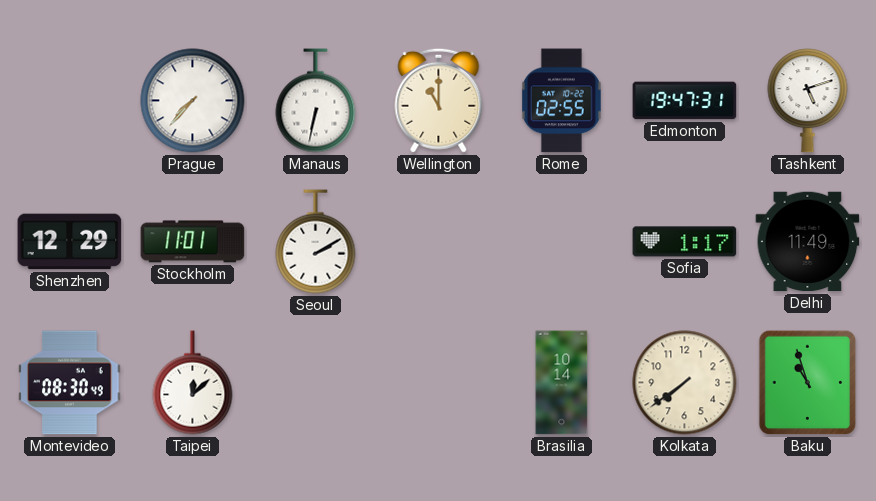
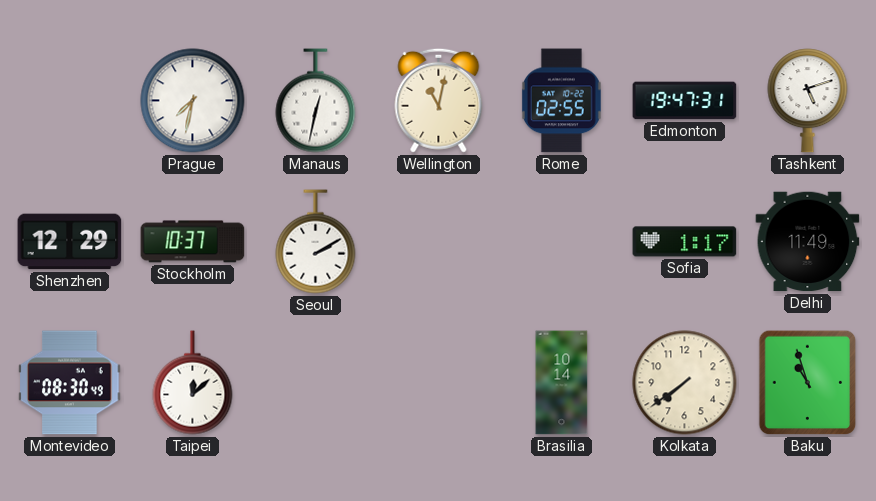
Prague: 7:37 -> 7:32
Manaus: 6:32 -> 12:32
Wellington: 11:00 -> 11:02
Stockholm: 11:01 -> 10:37
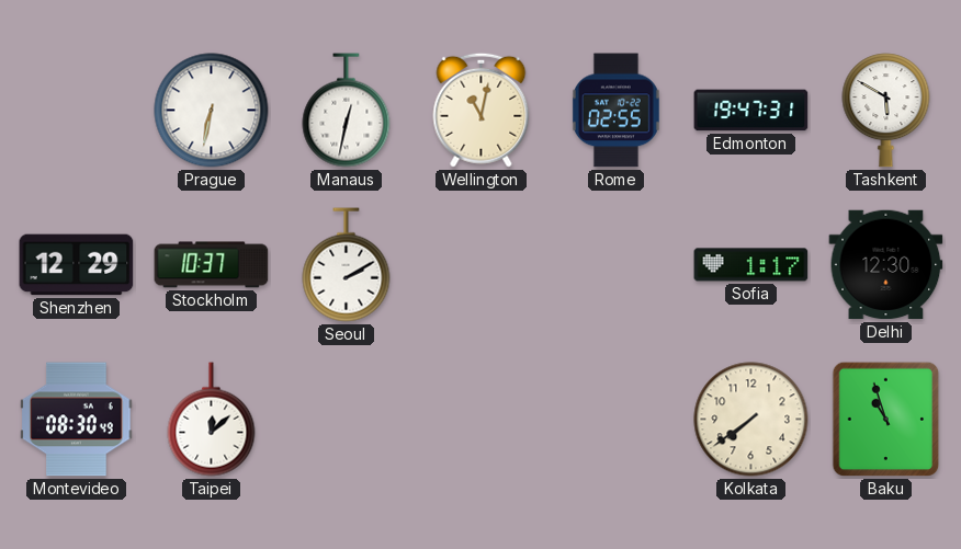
Prague: 7:32 -> 6:32
Tashkent: 5:12 -> 5:50
Delhi: 11:49 -> 12:30
Brasilia: 10:14 -> none
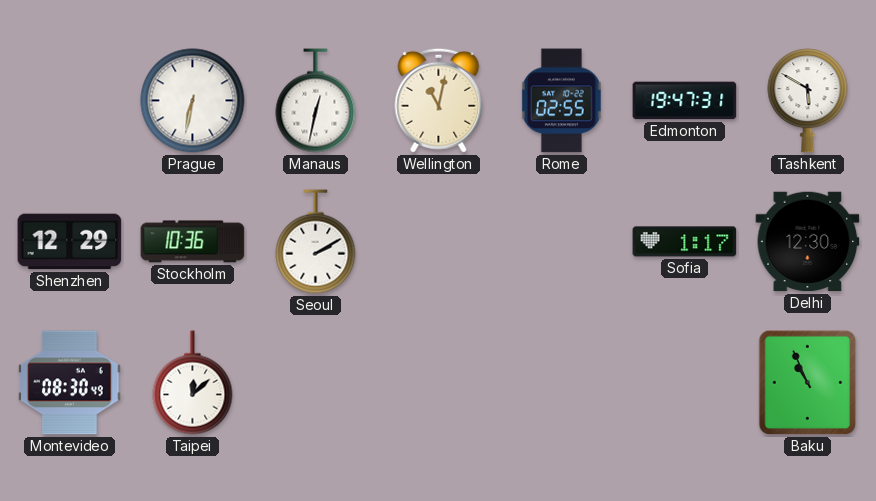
Stockholm: 10:37 -> 10:36
Kolkata: 7:39 -> none
Baku: 10:57 -> 10:56
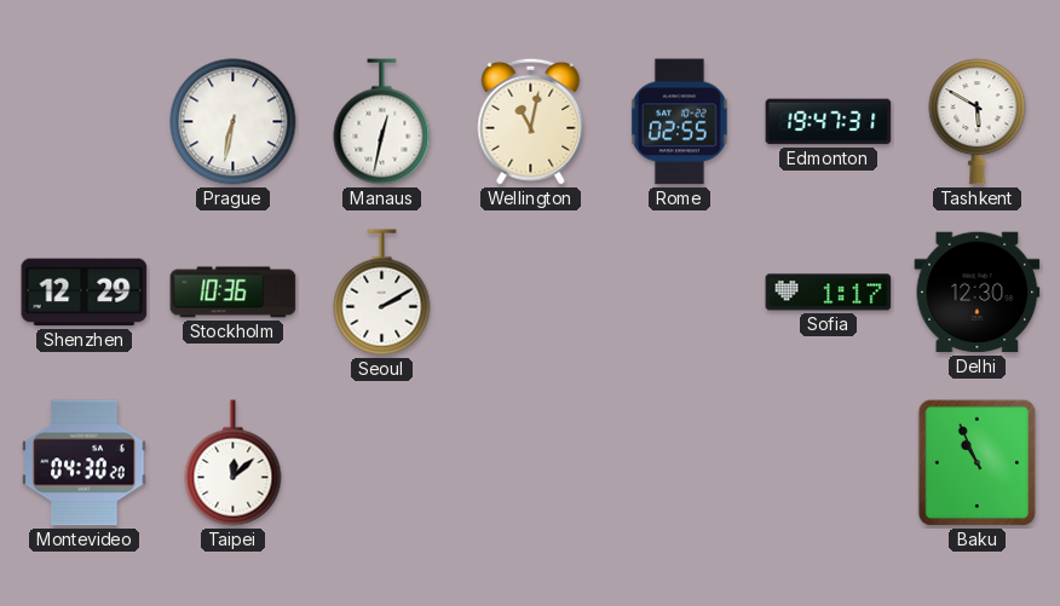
Montevideo: 08:30 -> 04:30
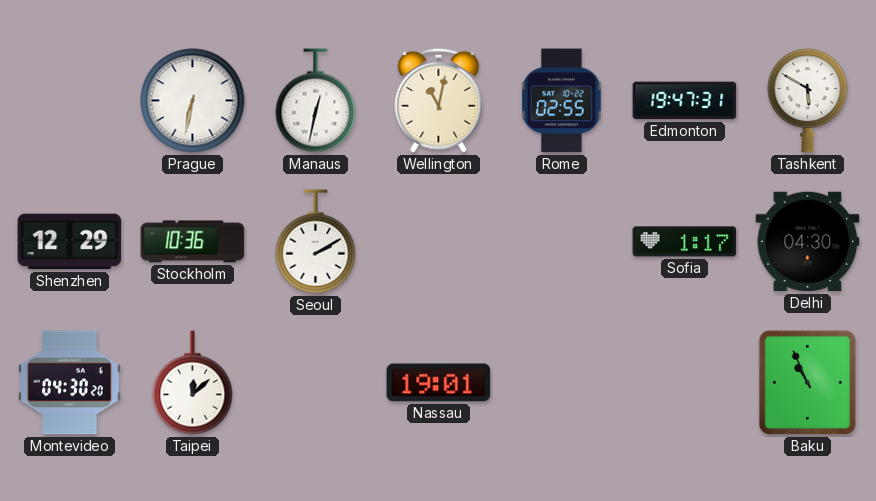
Delhi: 12:30 -> 04:30
Nassau: none -> 19:01
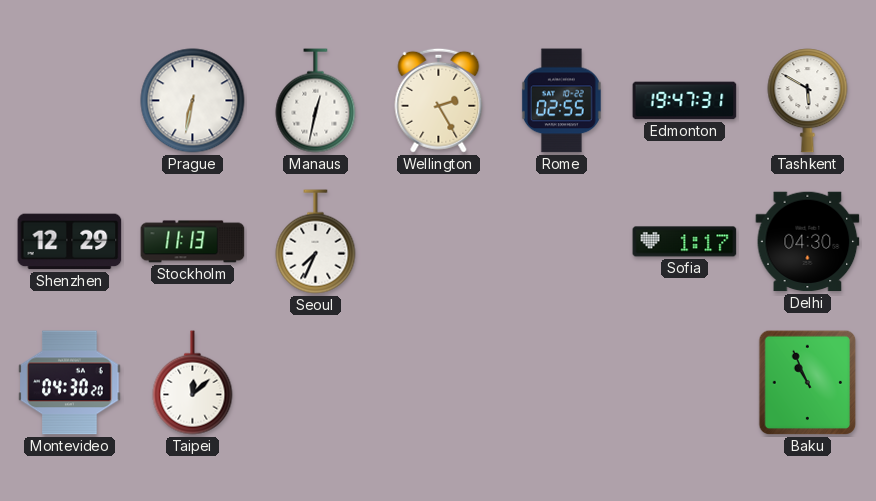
Wellington: 11:02 -> 2:25
Stockholm: 10:36 -> 11:13
Seoul: 2:10 -> 7:34
Nassau: 19:01 -> none
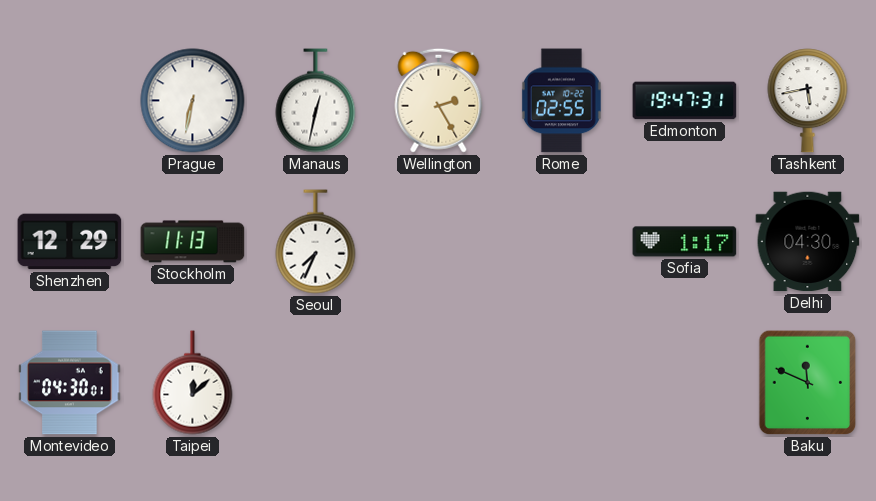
Tashkent: 5:50 -> 5:43
Montevideo: 04:30:20 -> 04:30:01
Baku: 10:56 -> 11:49
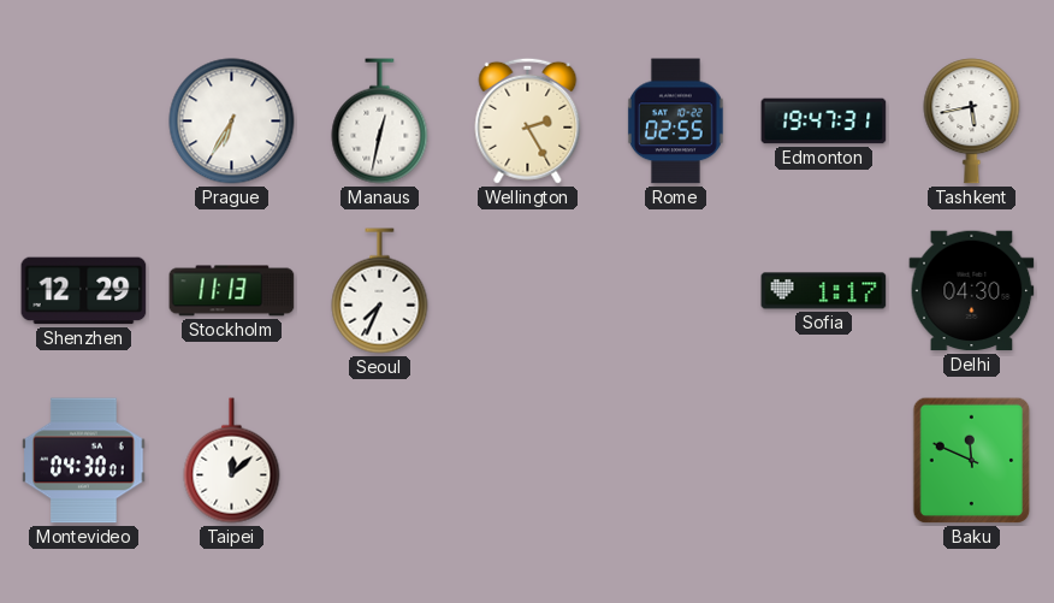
Prague: 6:32 -> 6:35
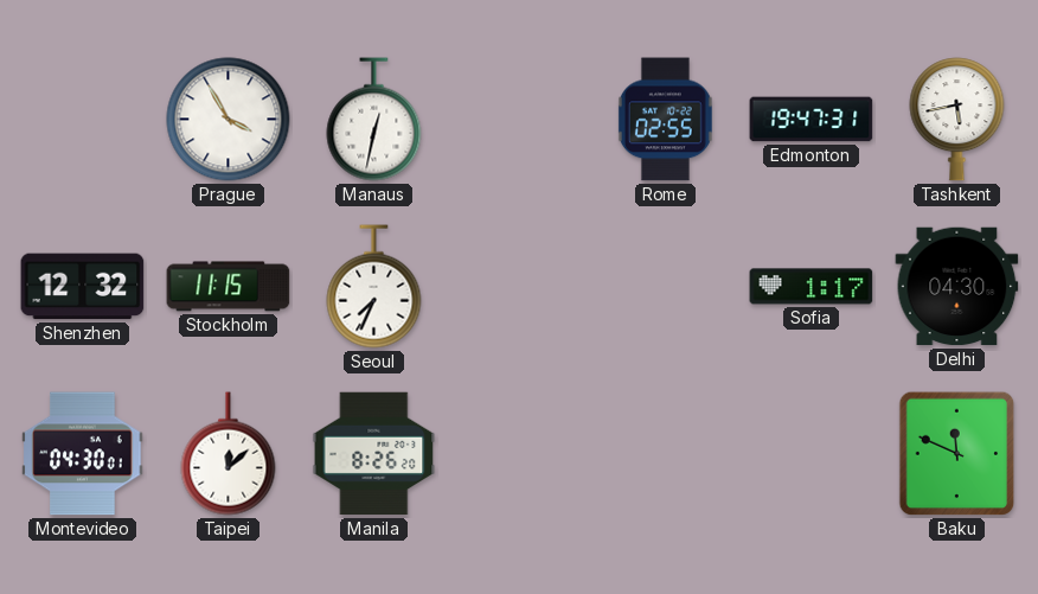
Prague: 6:35 -> 3:55
Wellington: 2:25 -> none
Shenzhen: 12:29 -> 12:32
Stockholm: 11:13 -> 11:15
Manila: none -> 8:26
